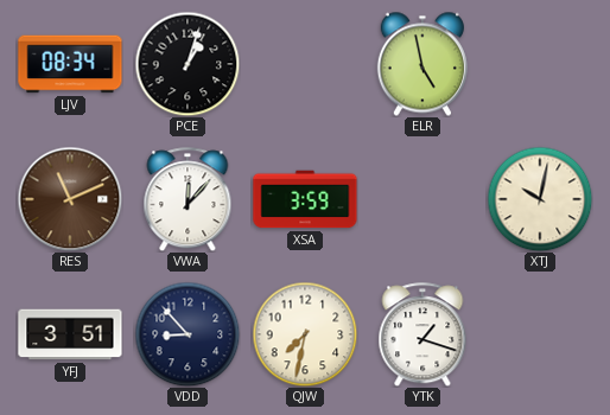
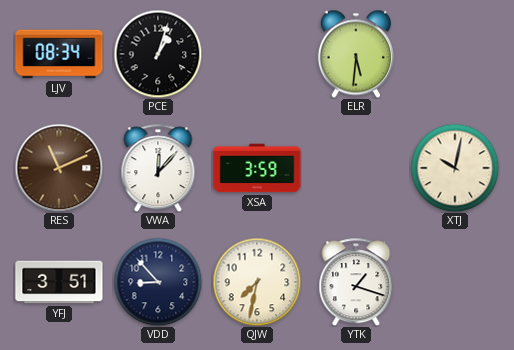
ELR: 4:58 -> 5:31
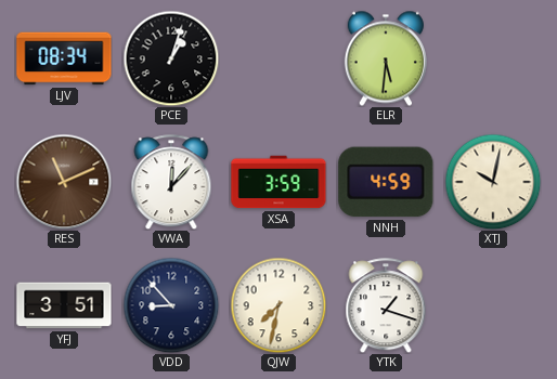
NNH: none -> 4:59
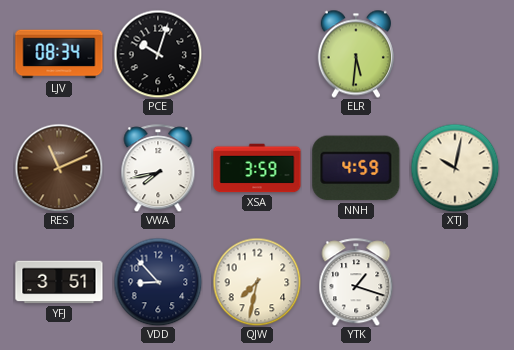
PCE: 1:03 -> 10:03
VWA: 12:07 -> 7:43
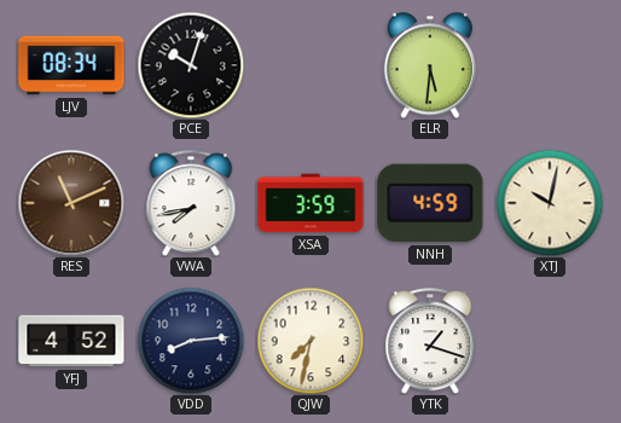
YFJ: 3:51 -> 4:52
VDD: 8:53 -> 8:14
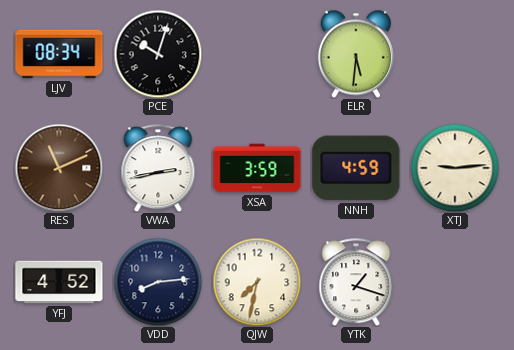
VWA: 7:43 -> 2:43
XTJ: 10:02 -> 9:14
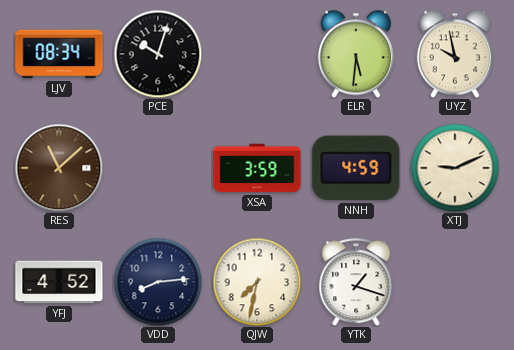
UYZ: none -> 9:58
RES: 11:11 -> 11:08
VWA: 2:43 -> none
XTJ: 9:14 -> 9:11
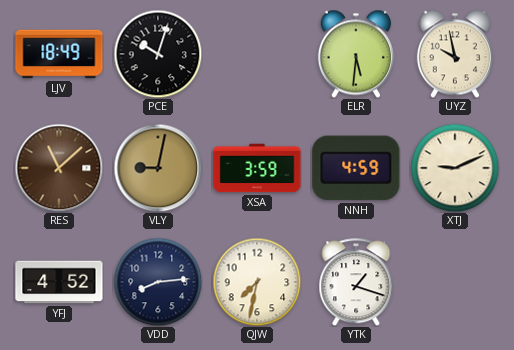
LJV: 08:34 -> 18:49
VLY: none -> 9:02
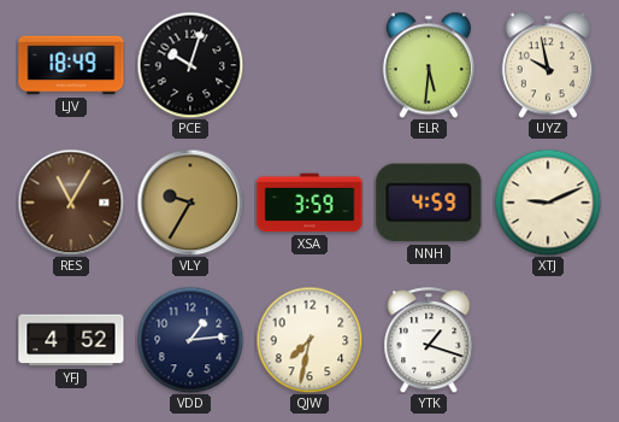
RES: 11:08 -> 11:05
VLY: 9:02 -> 9:35
VDD: 8:14 -> 1:14
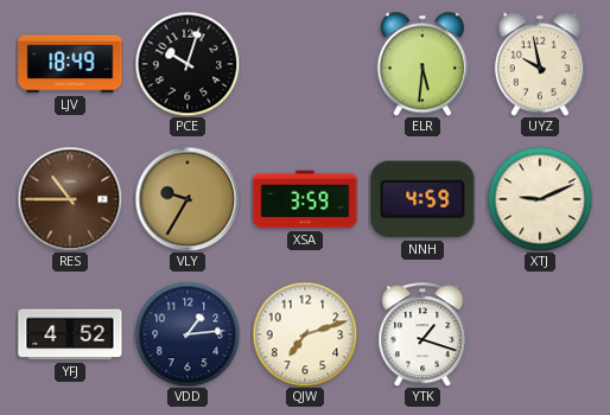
RES: 11:05 -> 10:45
QJW: 7:32 -> 7:12
